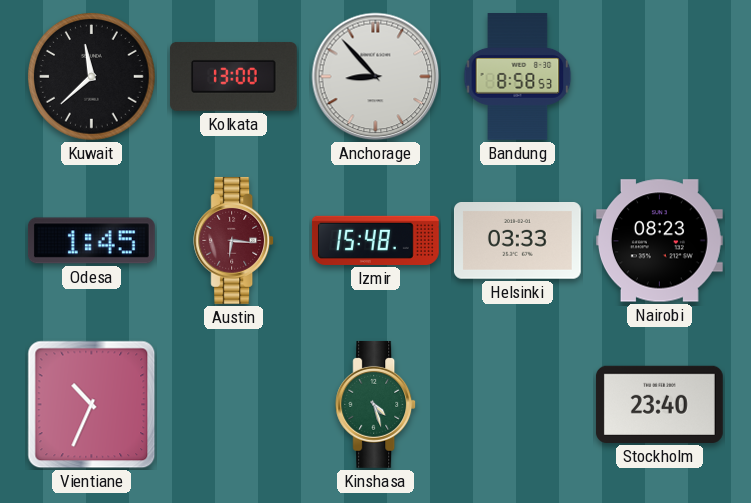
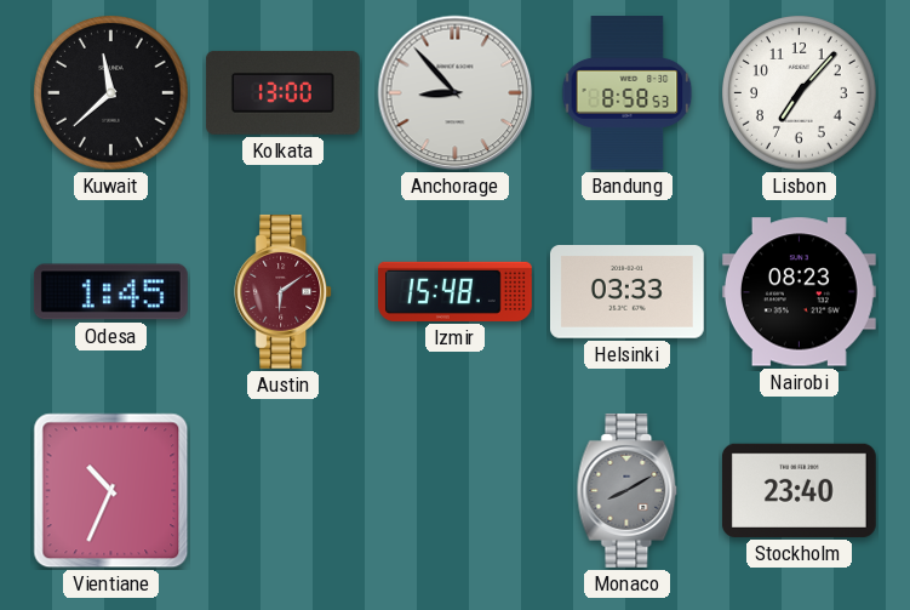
Lisbon: none -> 7:07
Austin: 6:16 -> 6:09
Kinshasa: 4:27 -> none
Monaco: none -> 8:10
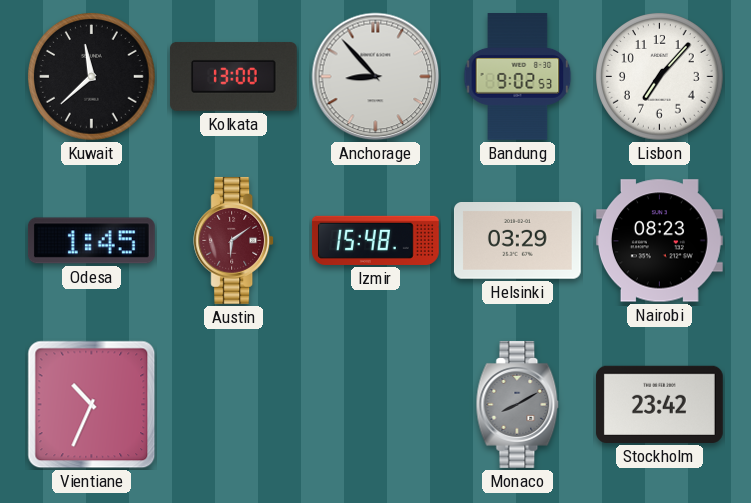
Bandung: 8:58 -> 9:02
Helsinki: 03:33 -> 03:29
Stockholm: 23:40 -> 23:42
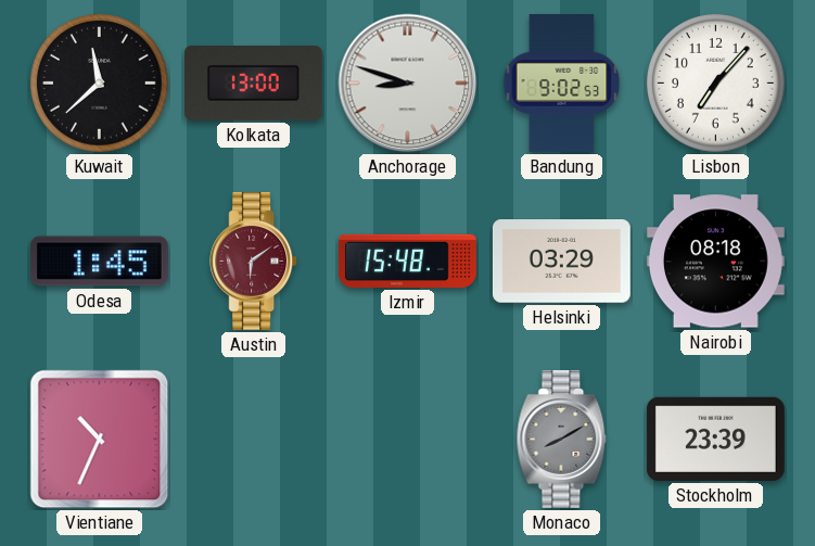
Anchorage: 8:53 -> 8:48
Nairobi: 08:23 -> 08:18
Stockholm: 23:42 -> 23:39
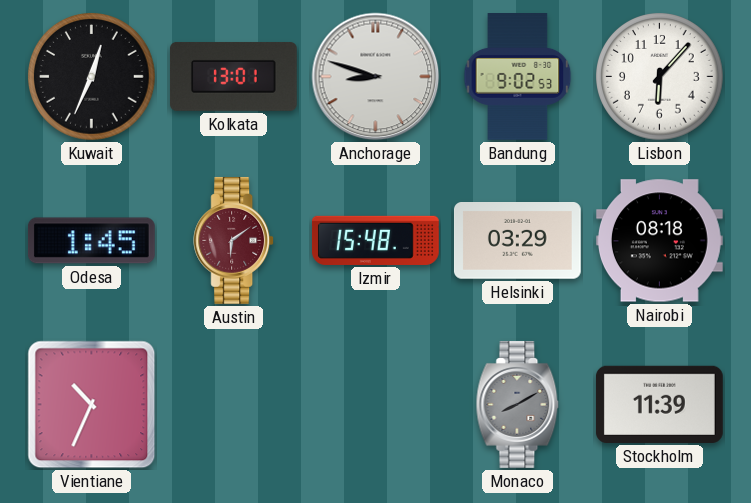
Kuwait: 11:38 -> 12:34
Kolkata: 13:00 -> 13:01
Lisbon: 7:07 -> 6:07
Stockholm: 23:39 -> 11:39
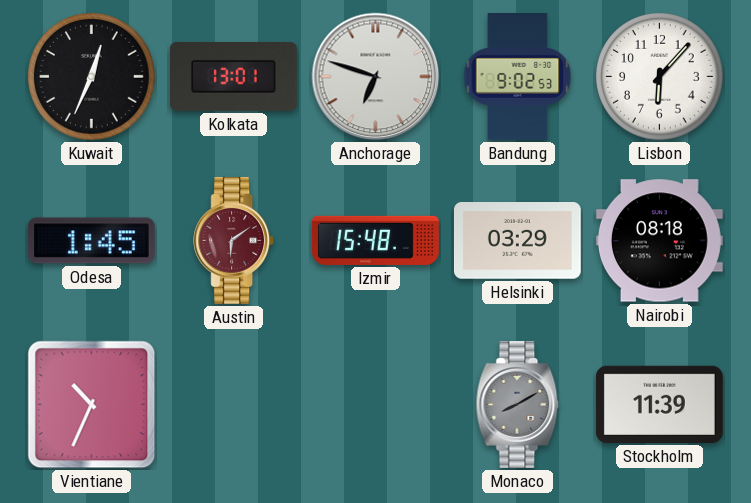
Anchorage: 8:48 -> 6:48
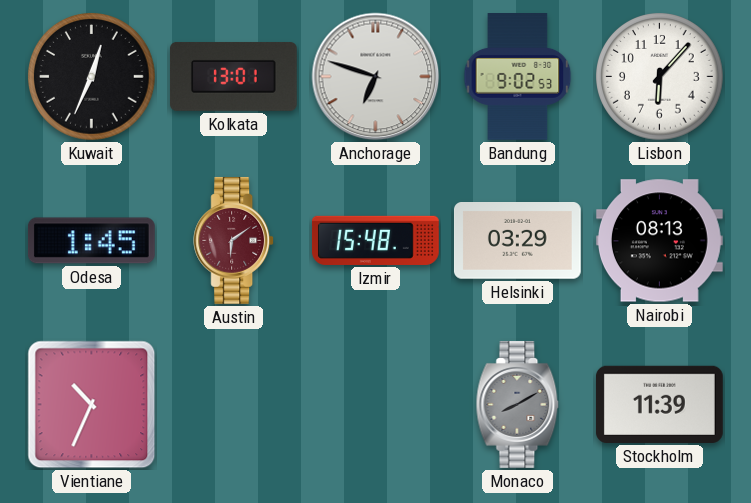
Nairobi: 08:18 -> 08:13
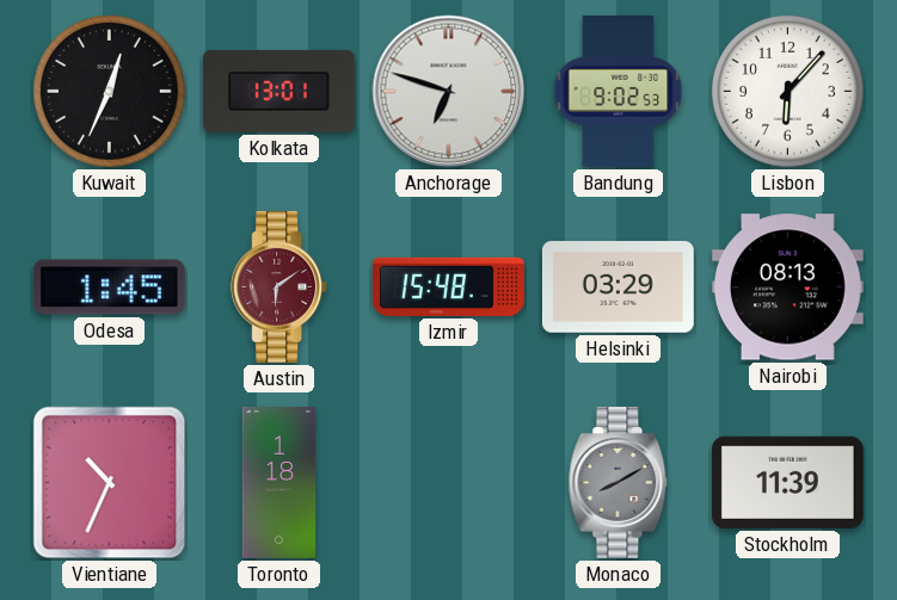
Toronto: none -> 1:18
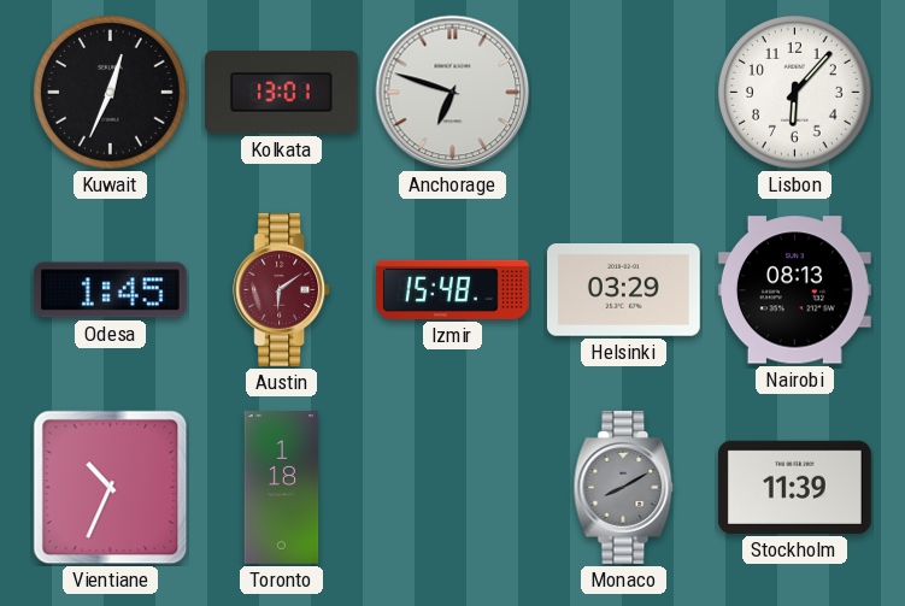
Bandung: 9:02 -> none
